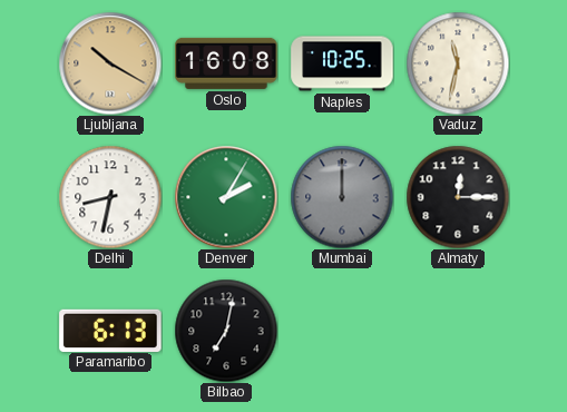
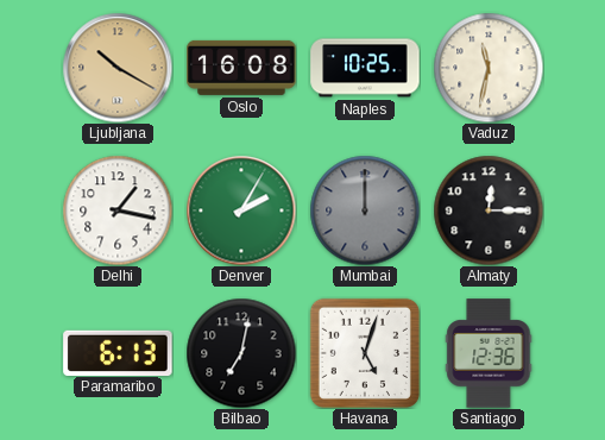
Delhi: 8:32 -> 1:17
Havana: none -> 5:03
Santiago: none -> 12:36
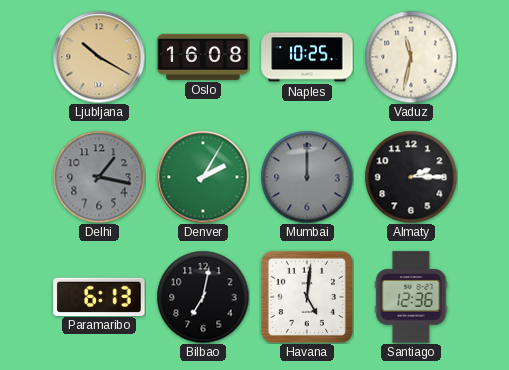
Delhi dial: white -> grey
Almaty: 12:15 -> 2:15
Havana: 5:03 -> 5:01
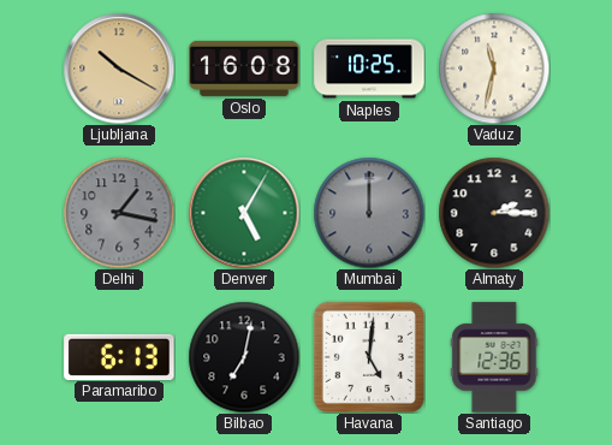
Denver: 2:05 -> 5:05
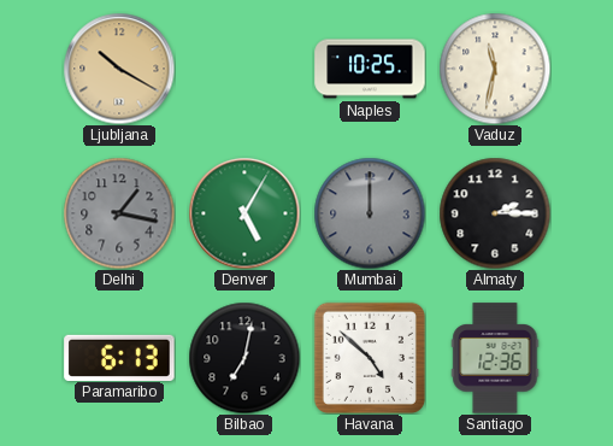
Oslo: 16:08 -> none
Havana: 5:01 -> 4:52
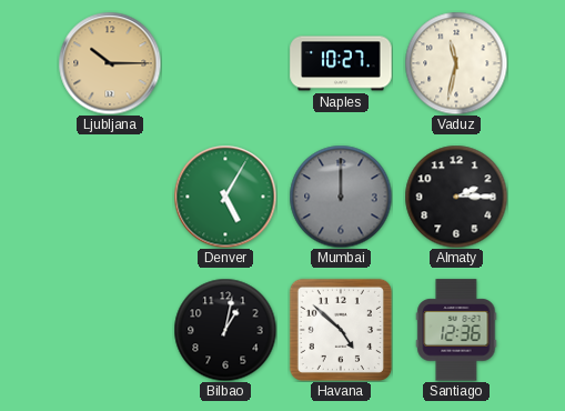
Ljubljana: 10:20 -> 10:15
Naples: 10:25 -> 10:27
Delhi: 1:17 -> none
Paramaribo: 6:13 -> none
Bilbao: 7:02 -> 1:02
